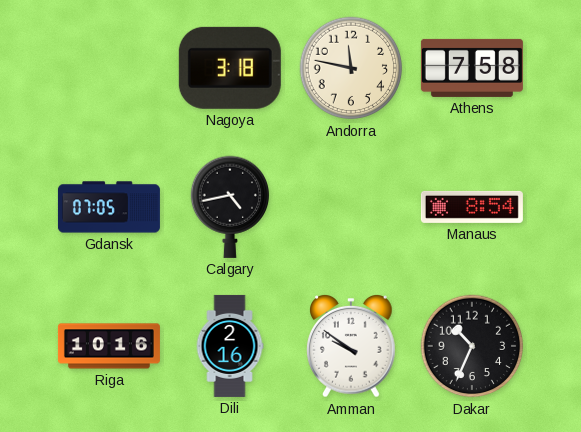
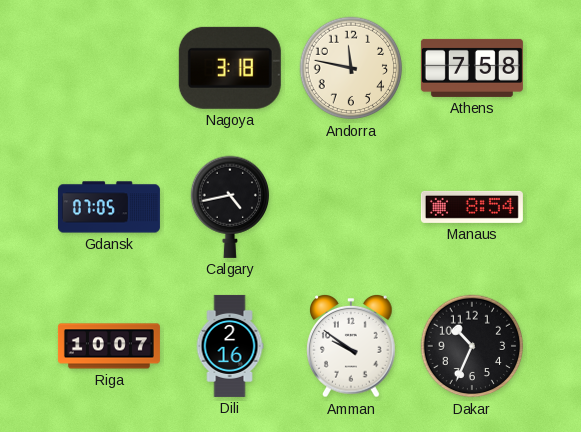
Riga: 10:16 -> 10:07
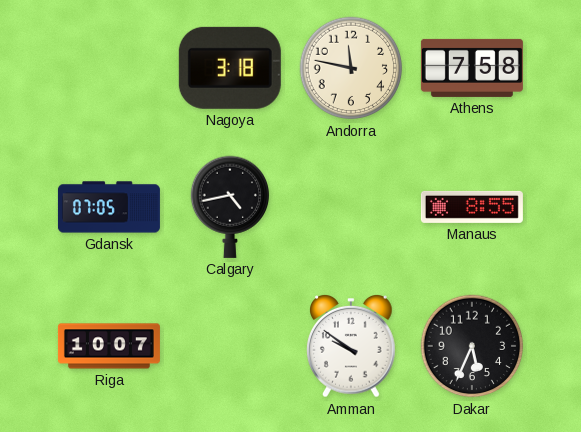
Manaus: 8:54 -> 8:55
Dili: 2:16 -> none
Dakar: 10:34 -> 5:34
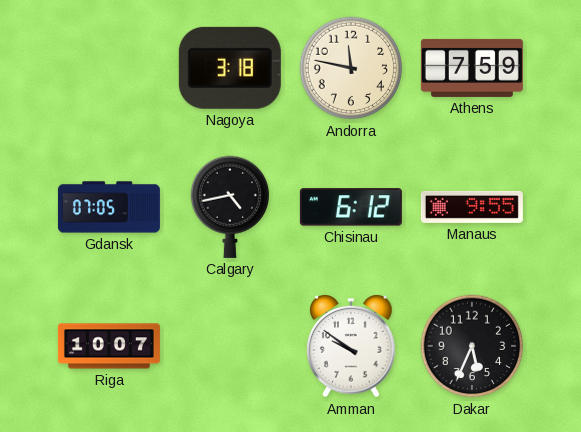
Athens: 7:58 -> 7:59
Chisinau: none -> 6:12
Manaus: 8:55 -> 9:55
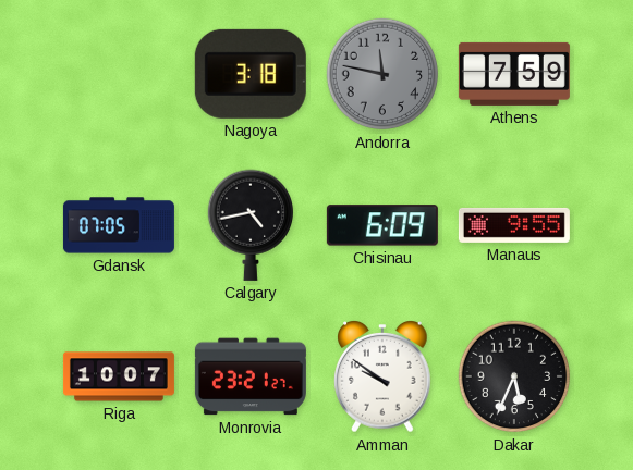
Andorra dial: cream -> grey
Chisinau: 6:12 -> 6:09
Monrovia: none -> 23:21
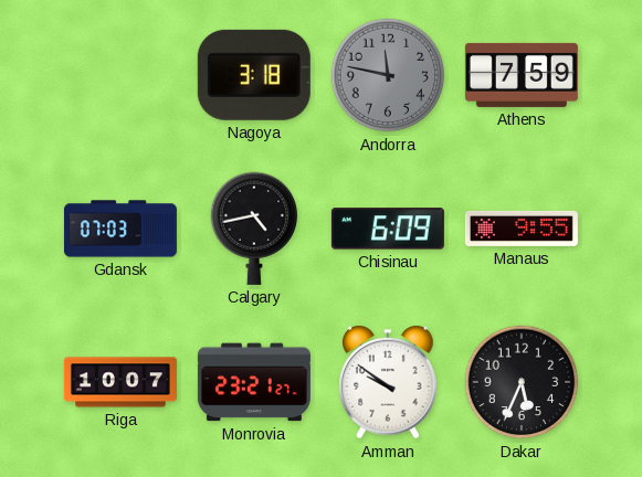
Gdansk: 07:05 -> 07:03
